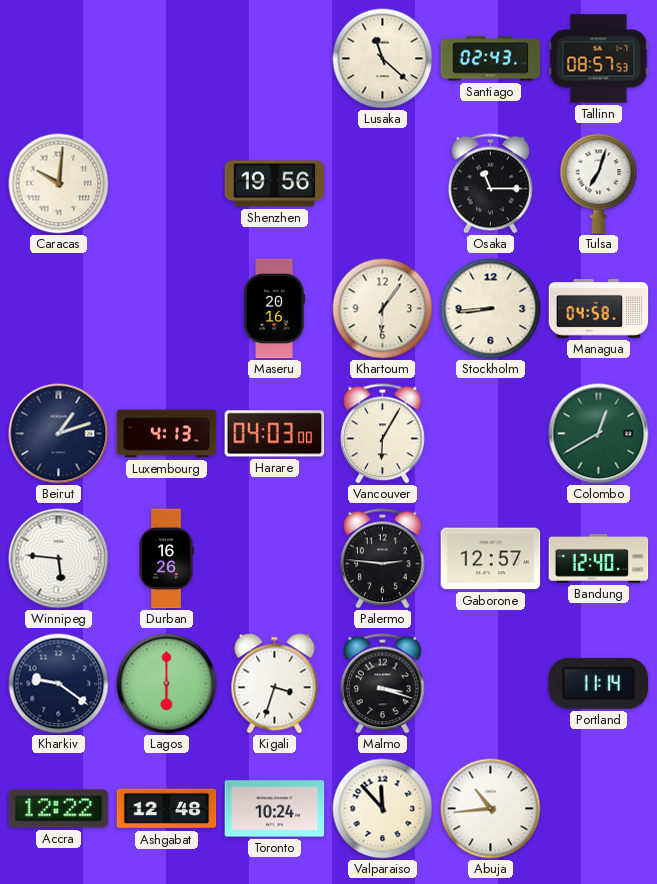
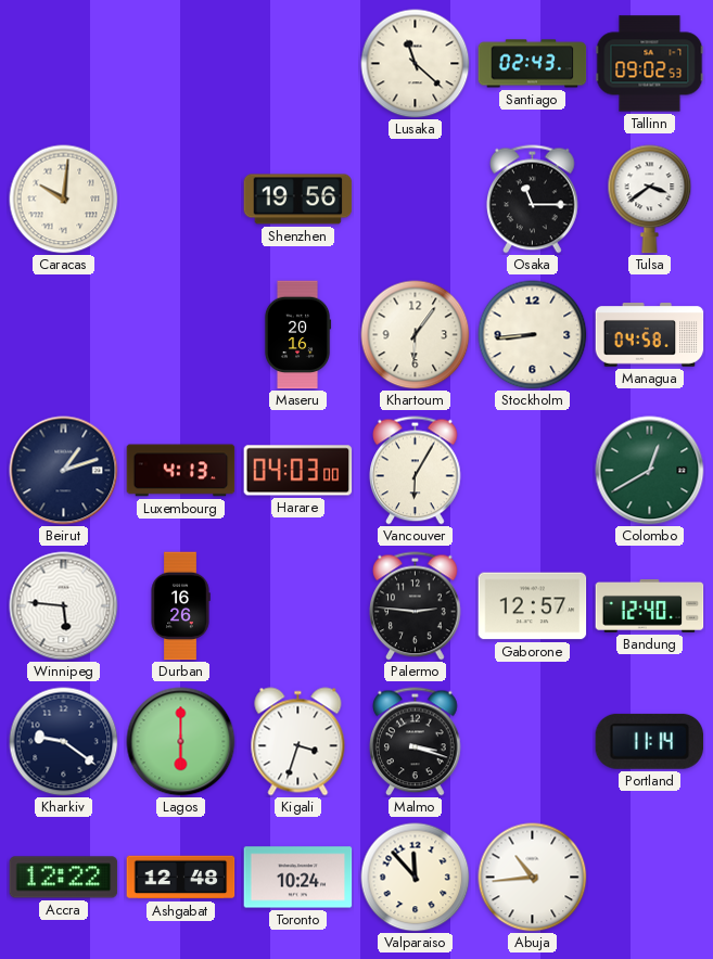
Tallinn: 08:57 -> 09:02
Tulsa: 7:03 -> 3:39
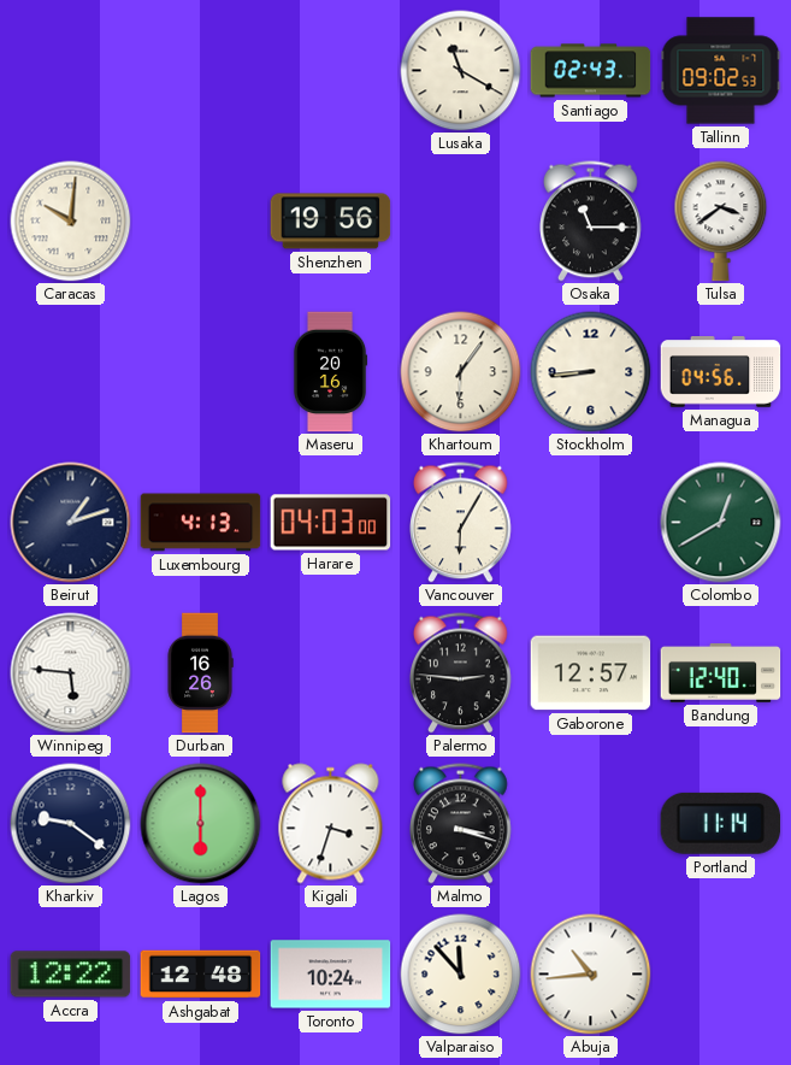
Lusaka: 11:22 -> 11:20
Managua: 04:58 -> 04:56
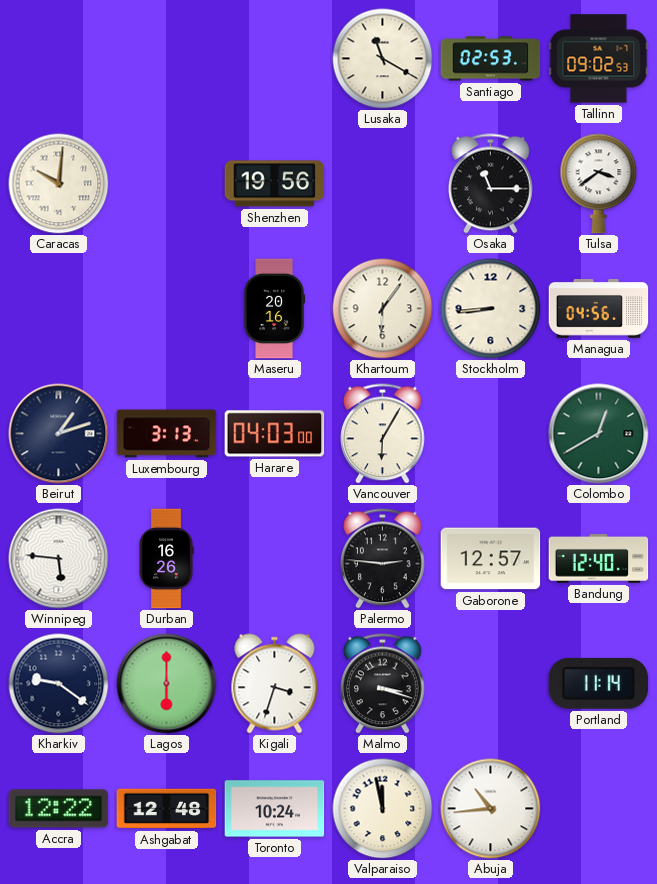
Santiago: 02:43 -> 02:53
Luxembourg: 4:13 -> 3:13
Valparaiso: 11:53 -> 11:58
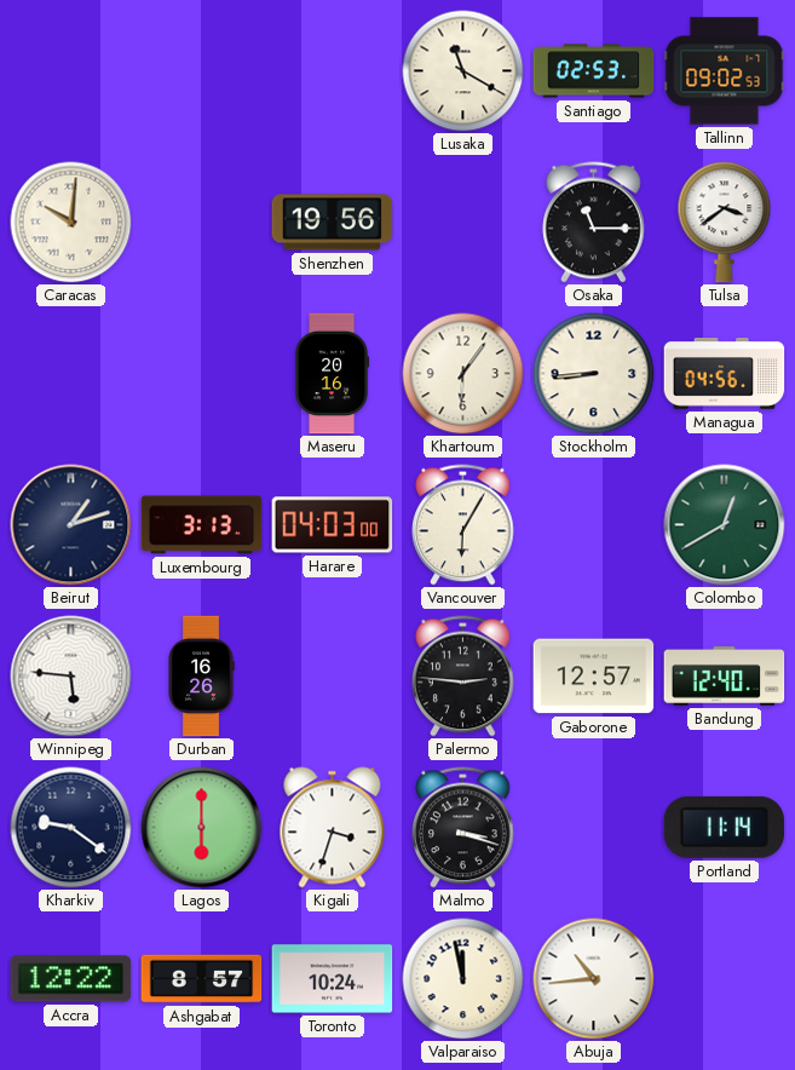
Ashgabat: 12:48 -> 8:57
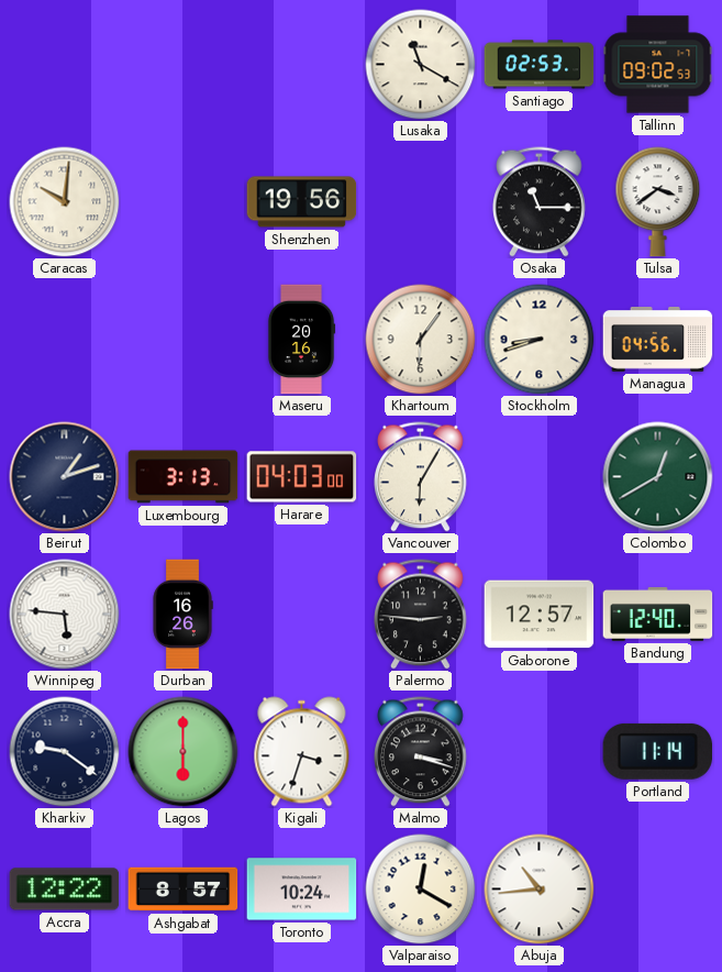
Stockholm: 8:44 -> 8:42
Valparaiso: 11:58 -> 12:20
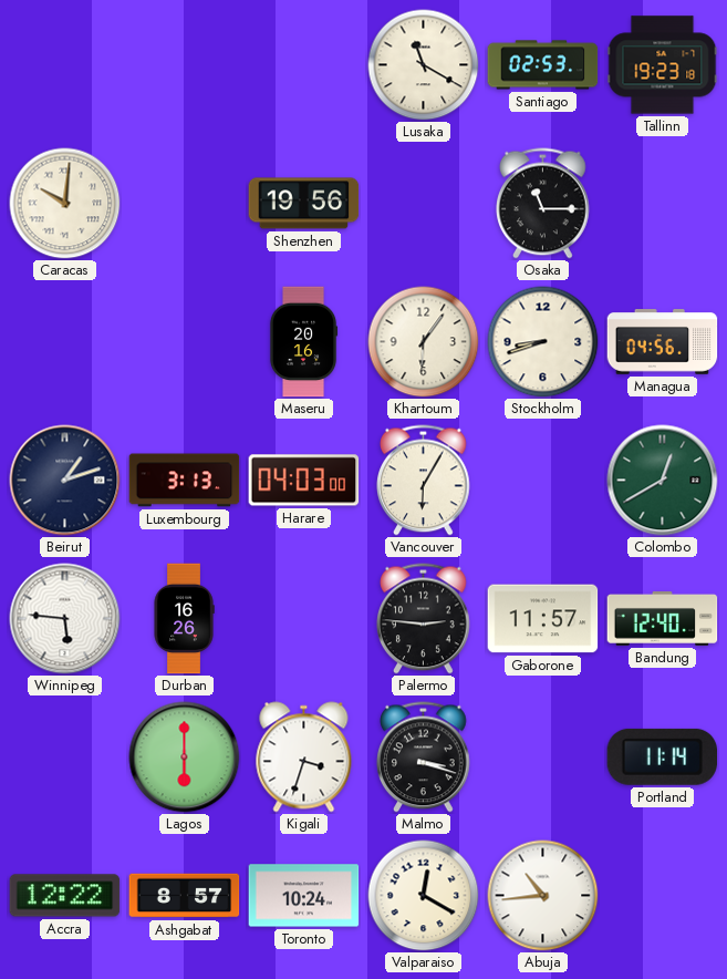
Tallinn: 09:02 -> 19:23
Tulsa: 3:39 -> none
Gaborone: 12:57 -> 11:57
Kharkiv: 9:21 -> none
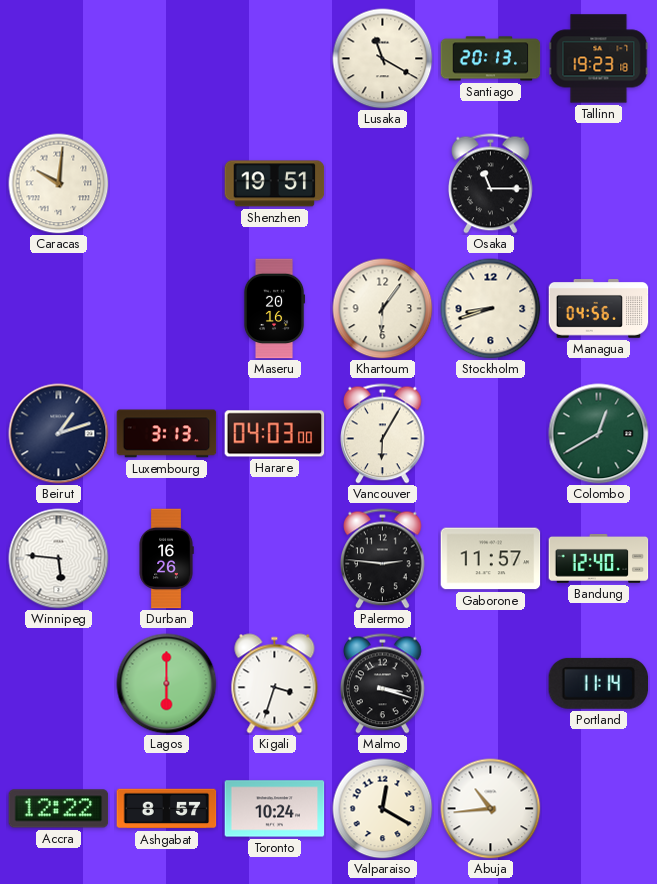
Santiago: 02:53 -> 20:13
Shenzhen: 19:56 -> 19:51
